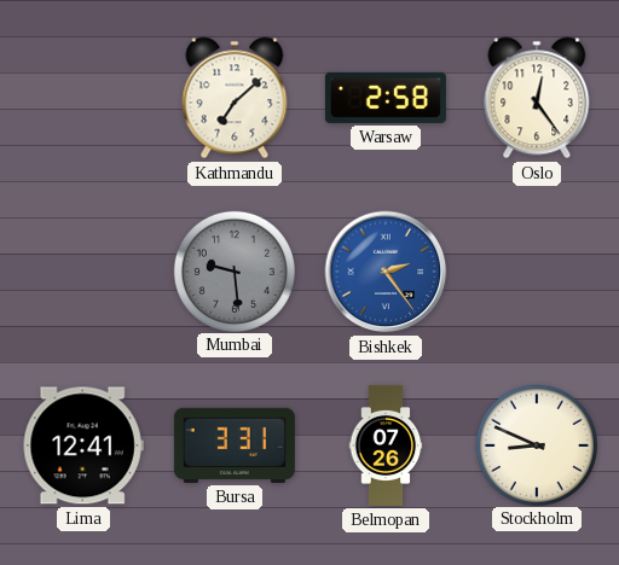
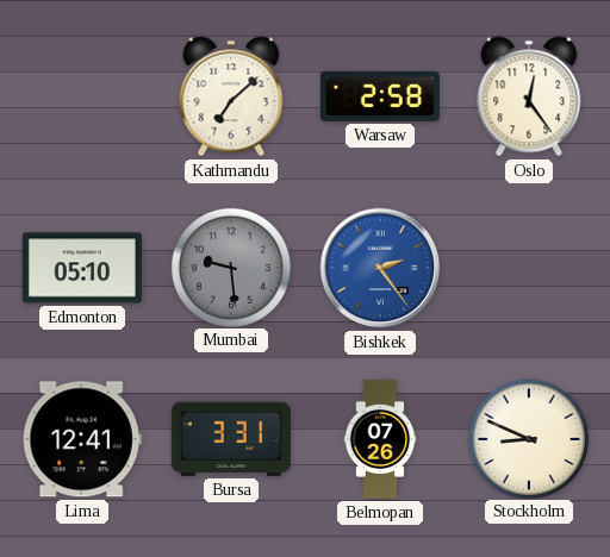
Edmonton: none -> 05:10
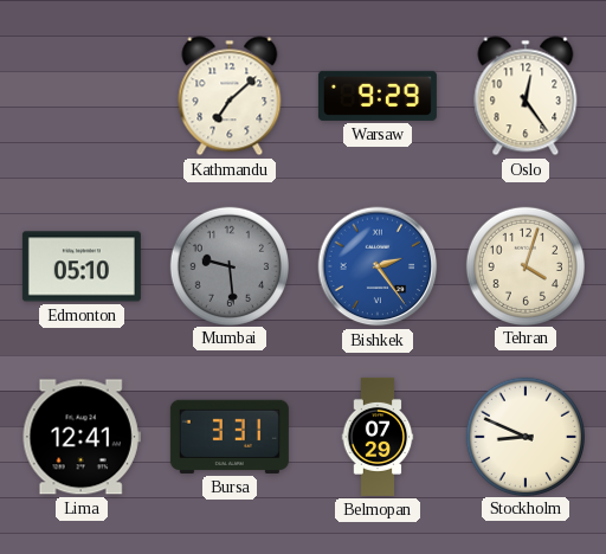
Warsaw: 2:58 -> 9:29
Tehran: none -> 4:03
Belmopan: 07:26 -> 07:29
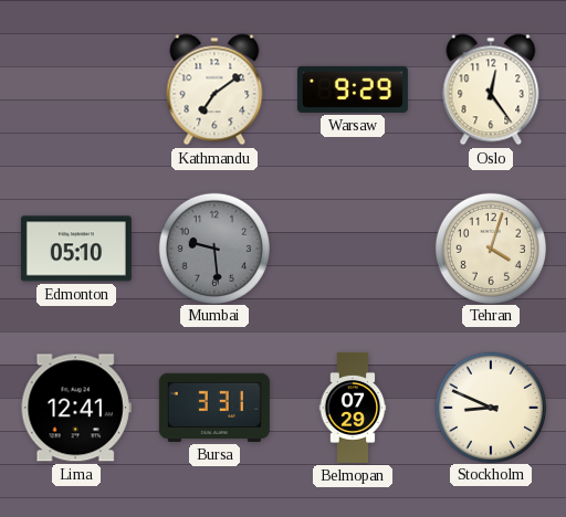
Kathmandu: 7:08 -> 7:09
Bishkek: 2:24 -> none
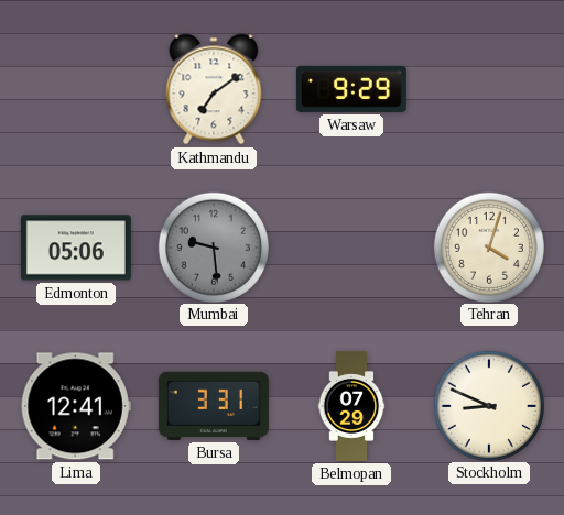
Oslo: 12:24 -> none
Edmonton: 05:10 -> 05:06
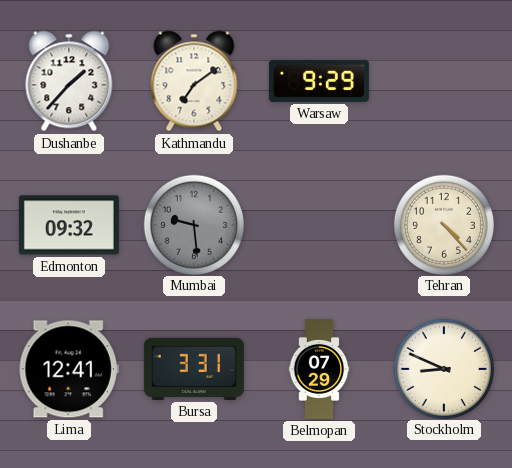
Dushanbe: none -> 1:37
Edmonton: 05:06 -> 09:32
Tehran: 4:03 -> 4:23
